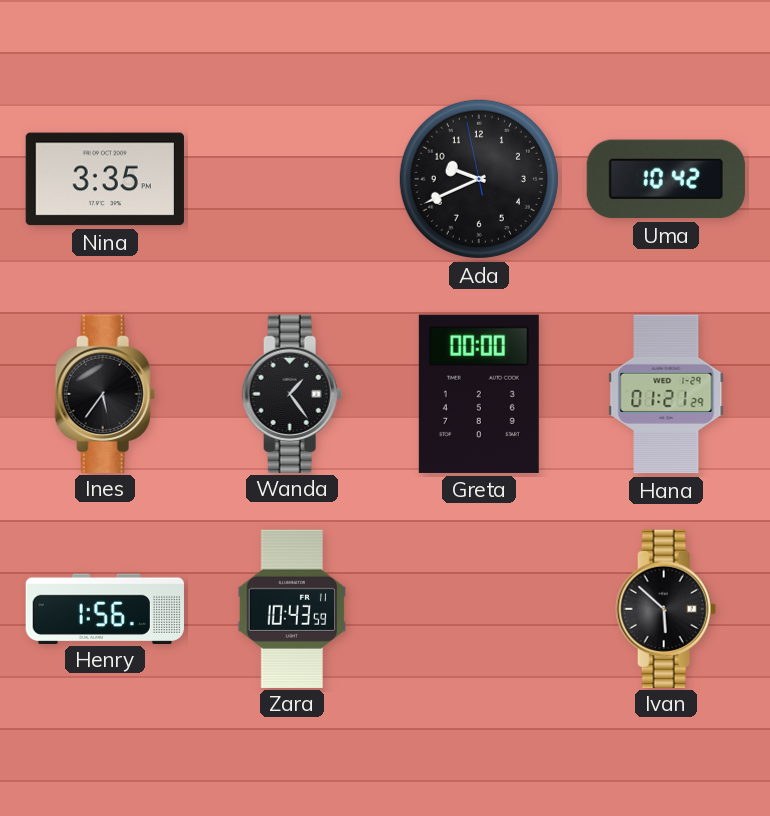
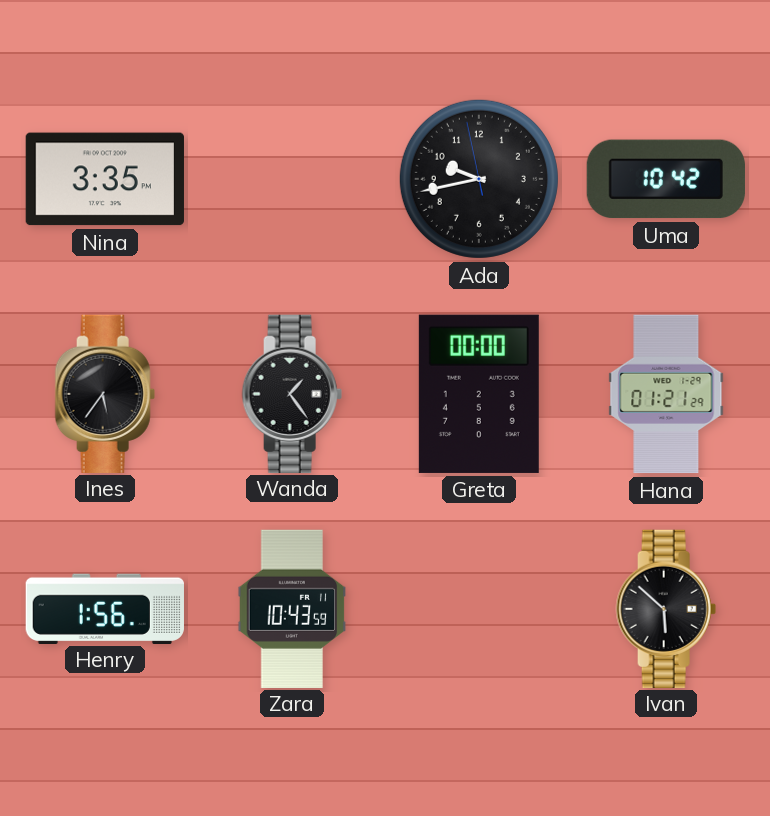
Ada: 9:40 -> 9:42
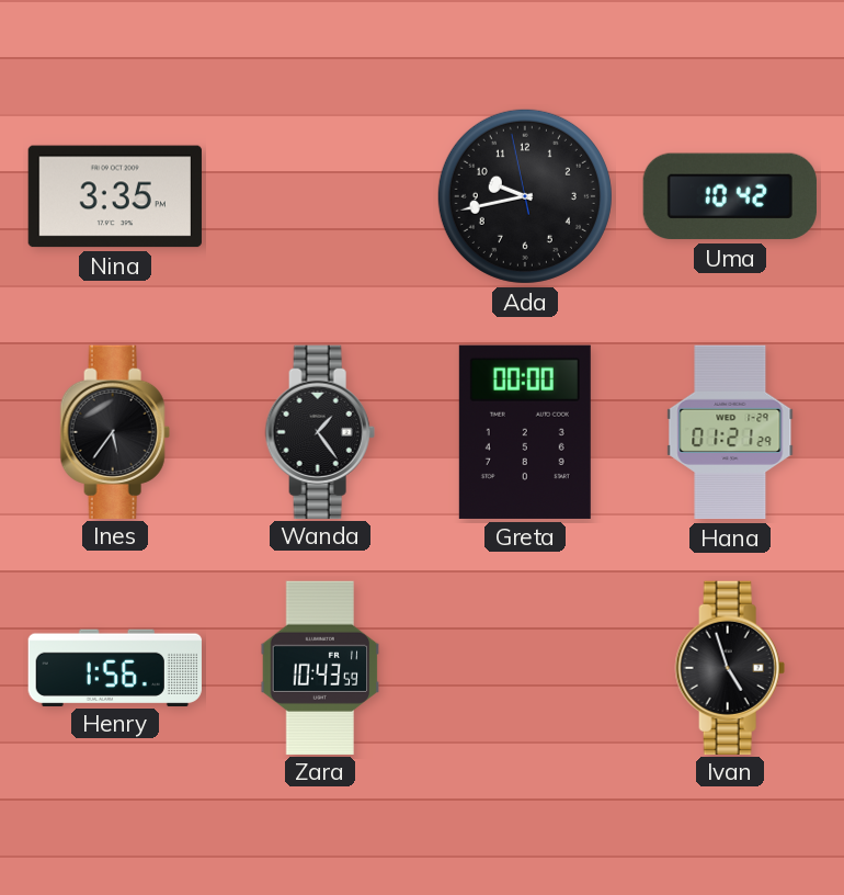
Ivan: 5:52 -> 4:57
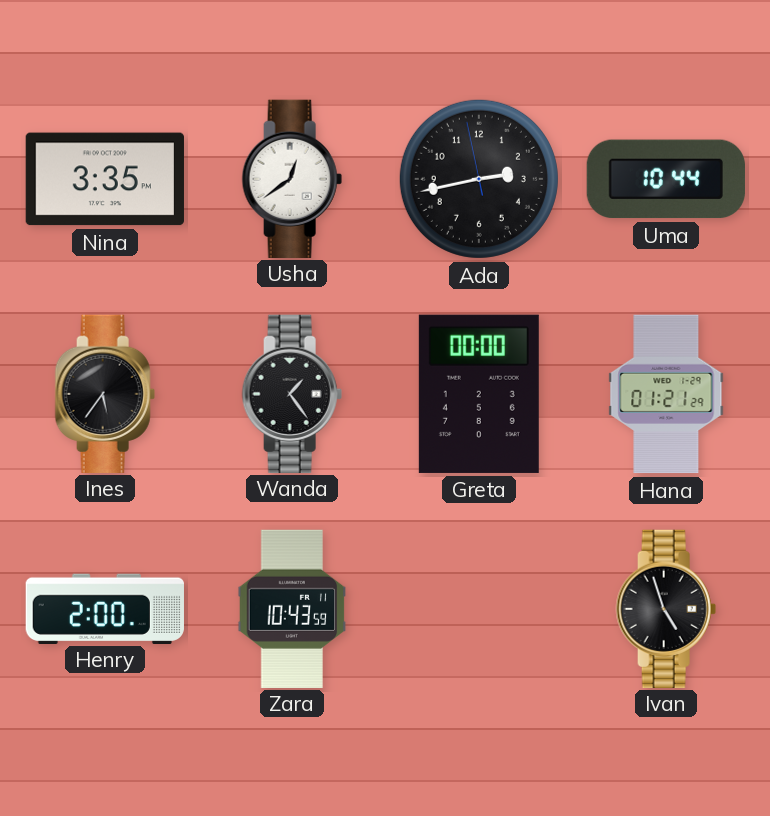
Usha: none -> 12:39
Ada: 9:42 -> 2:42
Uma: 10:42 -> 10:44
Henry: 1:56 -> 2:00
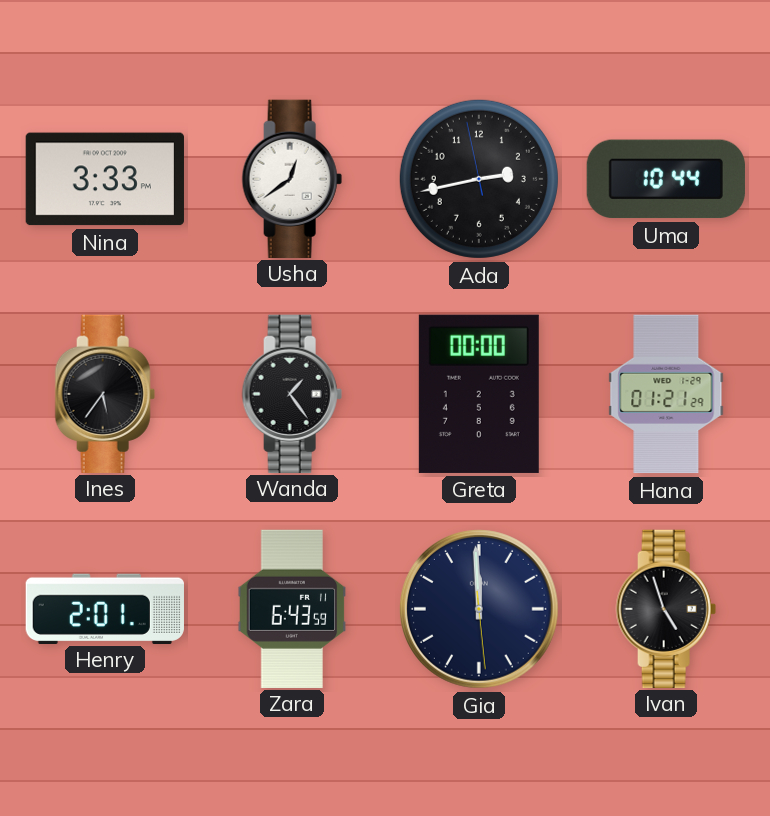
Nina: 3:35 -> 3:33
Henry: 2:00 -> 2:01
Zara: 10:43 -> 6:43
Gia: none -> 11:59
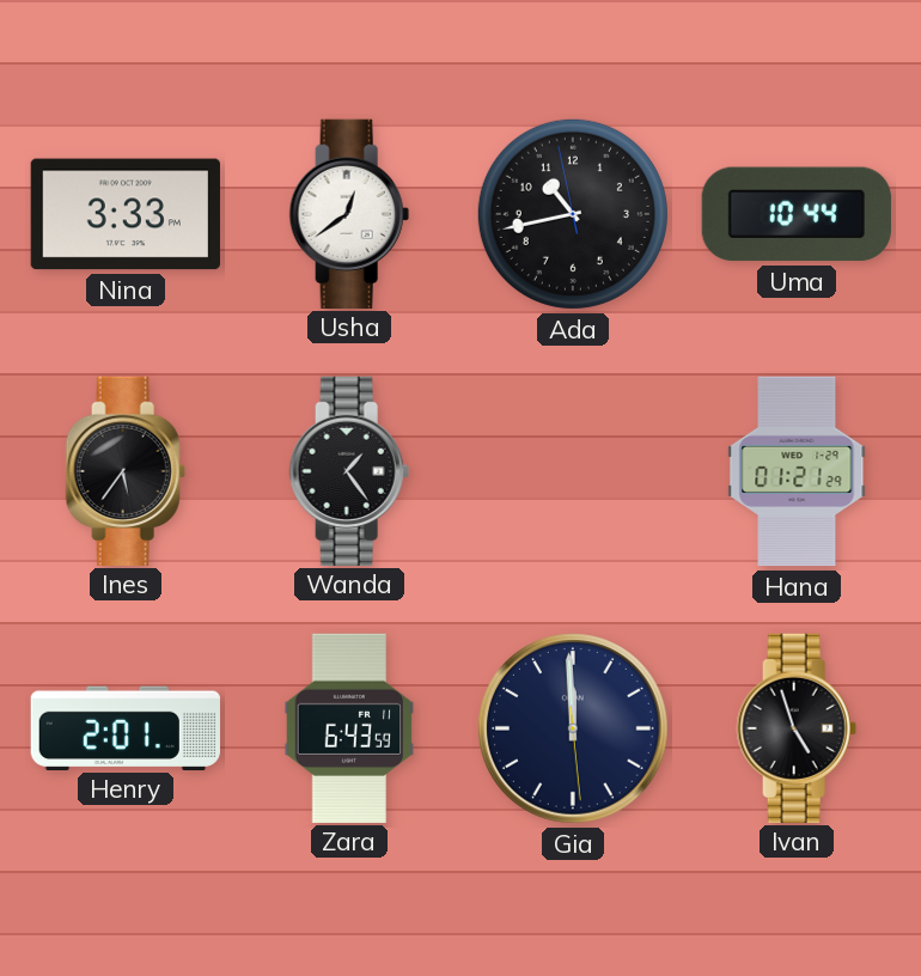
Ada: 2:42 -> 10:42
Greta: 00:00 -> none
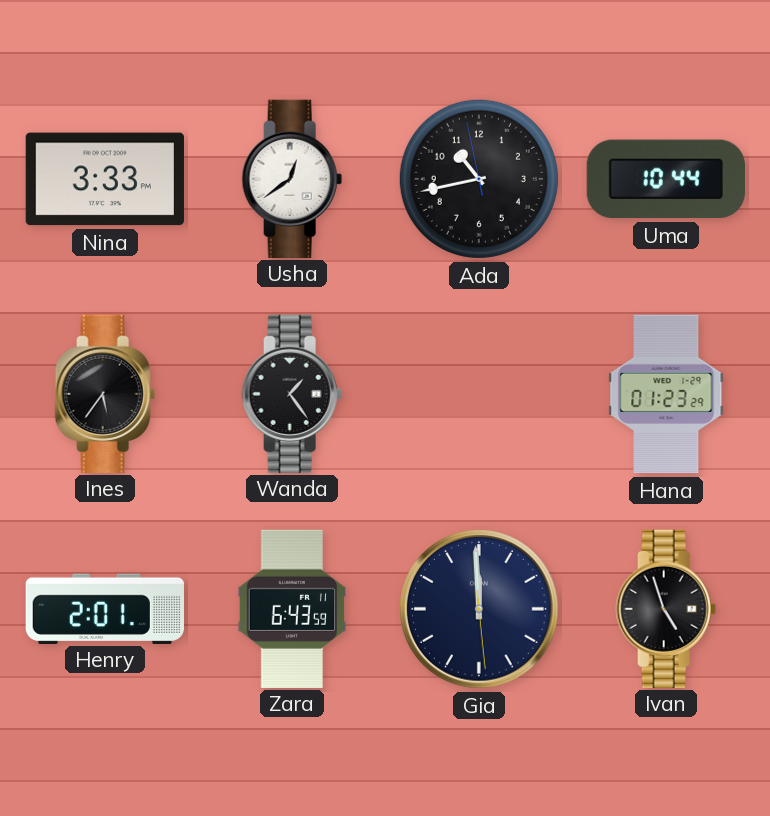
Hana: 01:21 -> 01:23
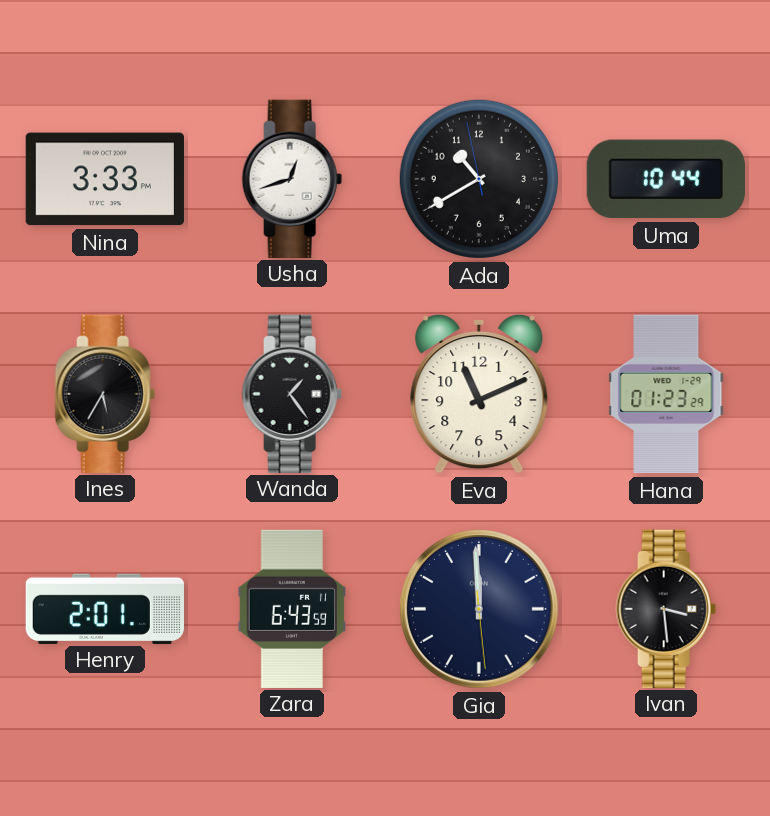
Usha: 12:39 -> 12:42
Ada: 10:42 -> 10:39
Ines: 5:36 -> 5:35
Eva: none -> 11:11
Ivan: 4:57 -> 3:29
